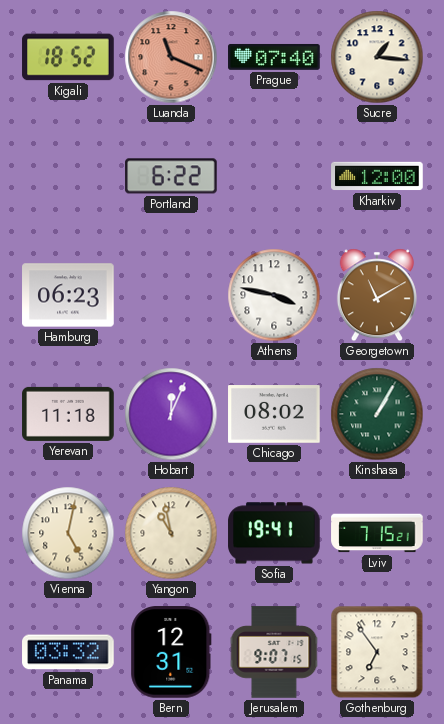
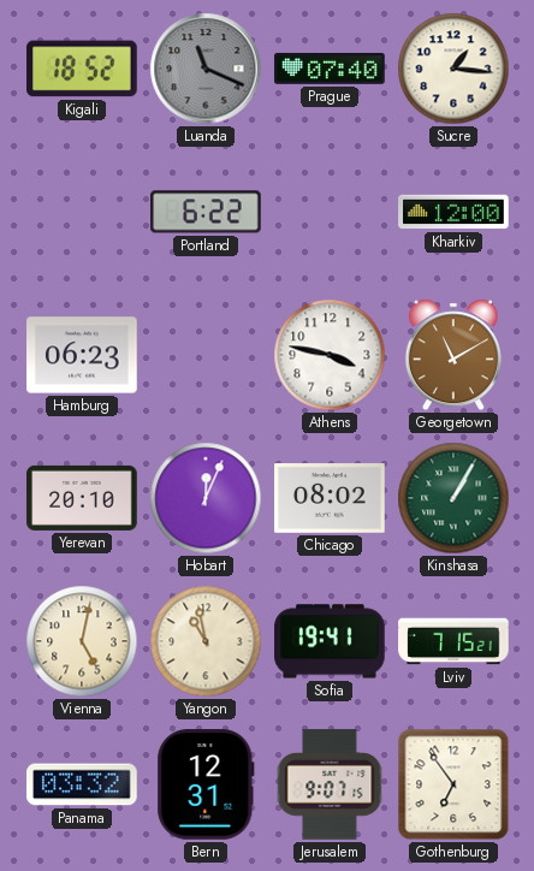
Luanda dial: salmon -> grey
Yerevan: 11:18 -> 20:10
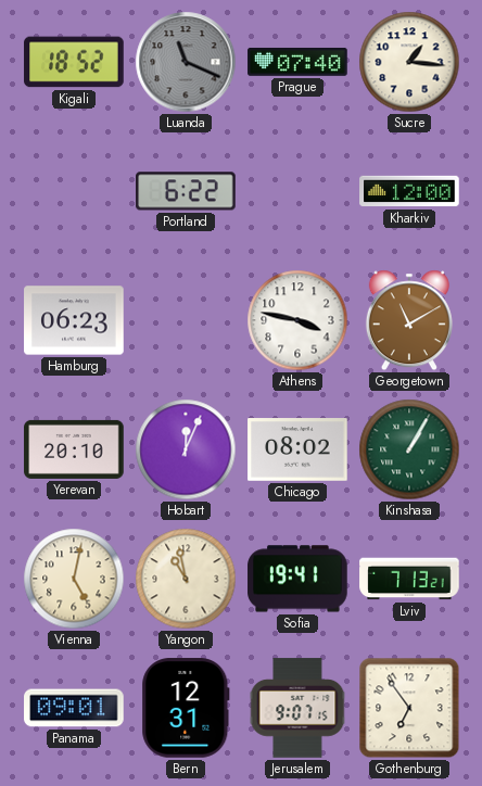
Lviv: 7:15 -> 7:13
Panama: 03:32 -> 09:01
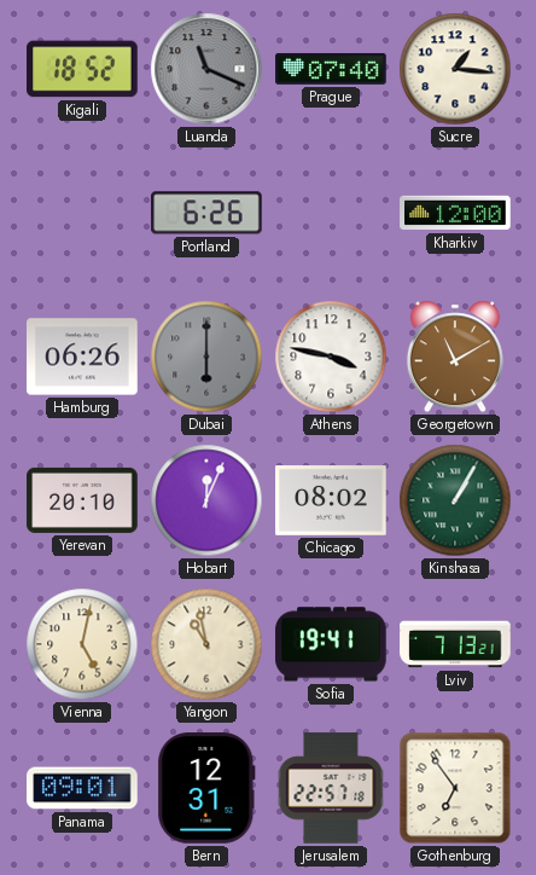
Portland: 6:22 -> 6:26
Hamburg: 06:23 -> 06:26
Dubai: none -> 6:00
Jerusalem: 9:07 -> 22:57
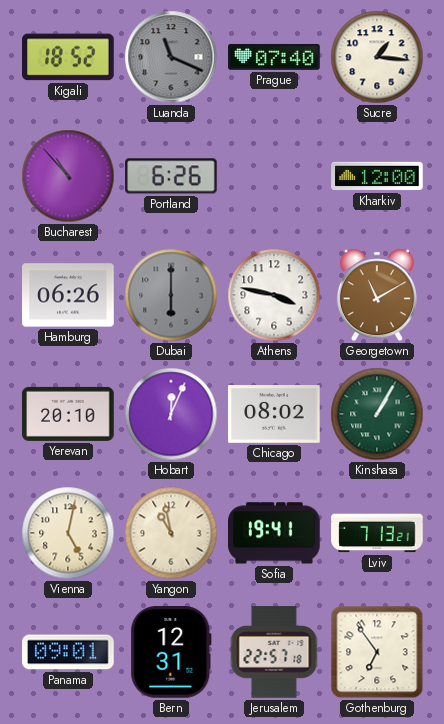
Bucharest: none -> 10:53
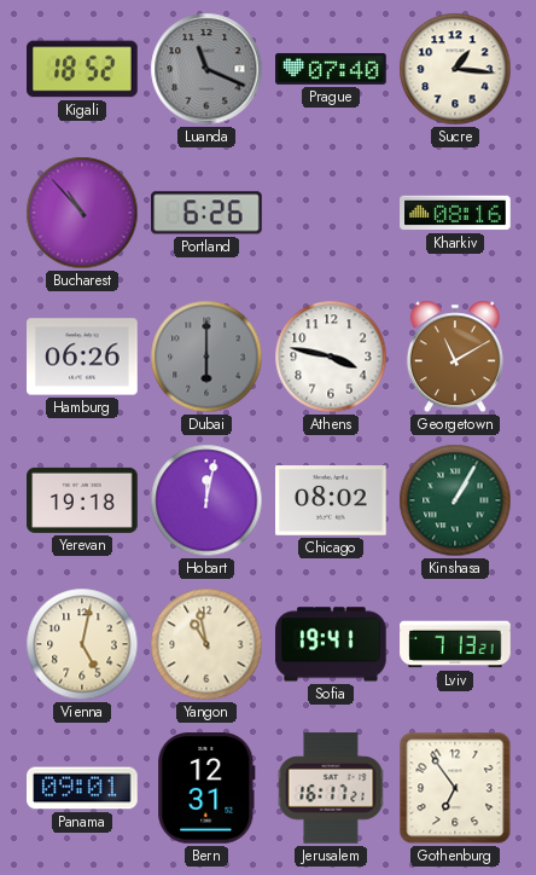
Kharkiv: 12:00 -> 08:16
Yerevan: 20:10 -> 19:18
Hobart: 12:04 -> 12:02
Jerusalem: 22:57 -> 16:17
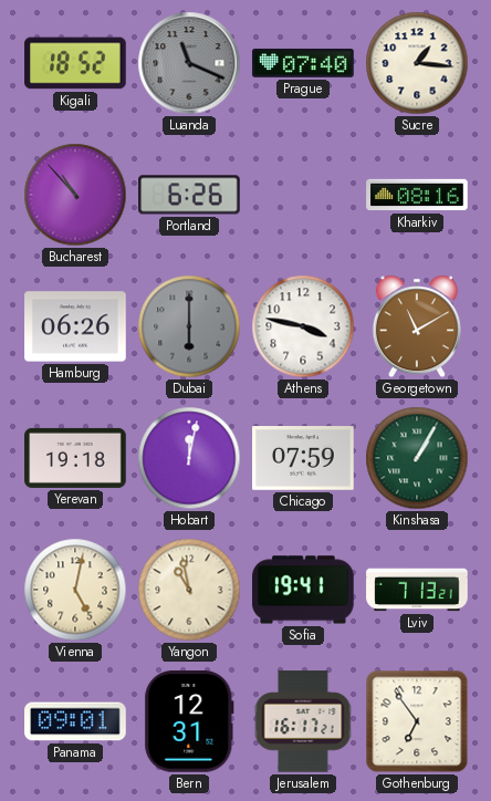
Chicago: 08:02 -> 07:59
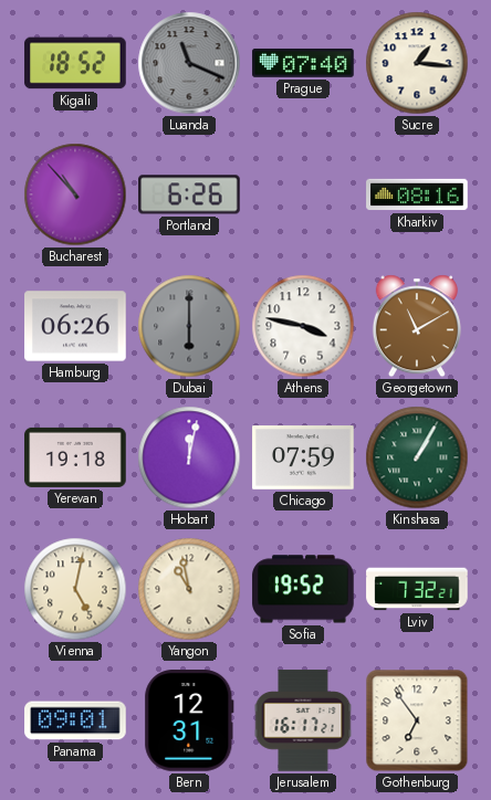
Sofia: 19:41 -> 19:52
Lviv: 7:13 -> 7:32
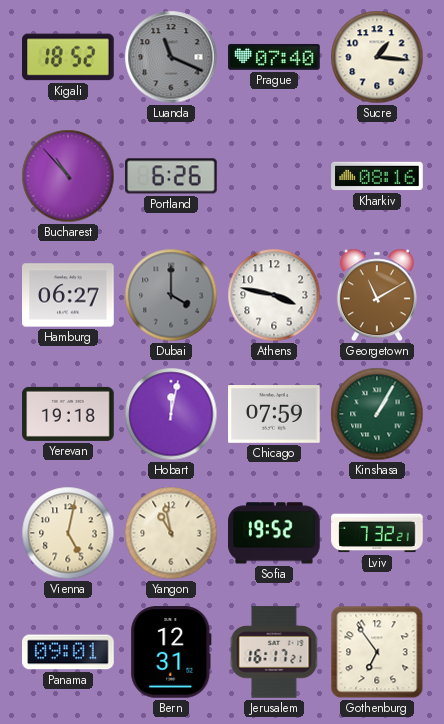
Hamburg: 06:26 -> 06:27
Dubai: 6:00 -> 4:00
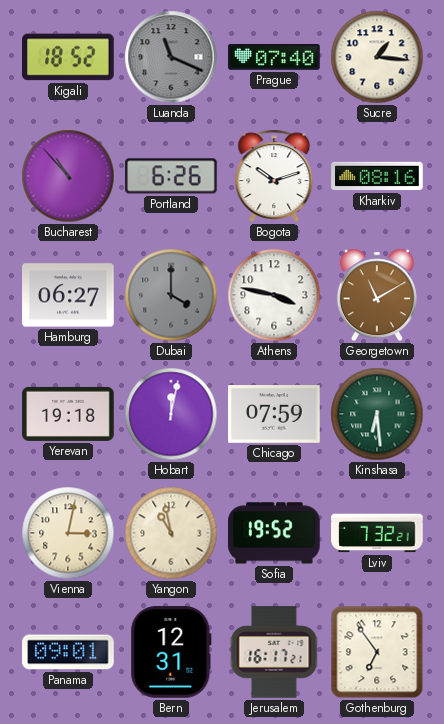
Bogota: none -> 10:12
Kinshasa: 1:05 -> 6:29
Vienna: 5:02 -> 3:02
